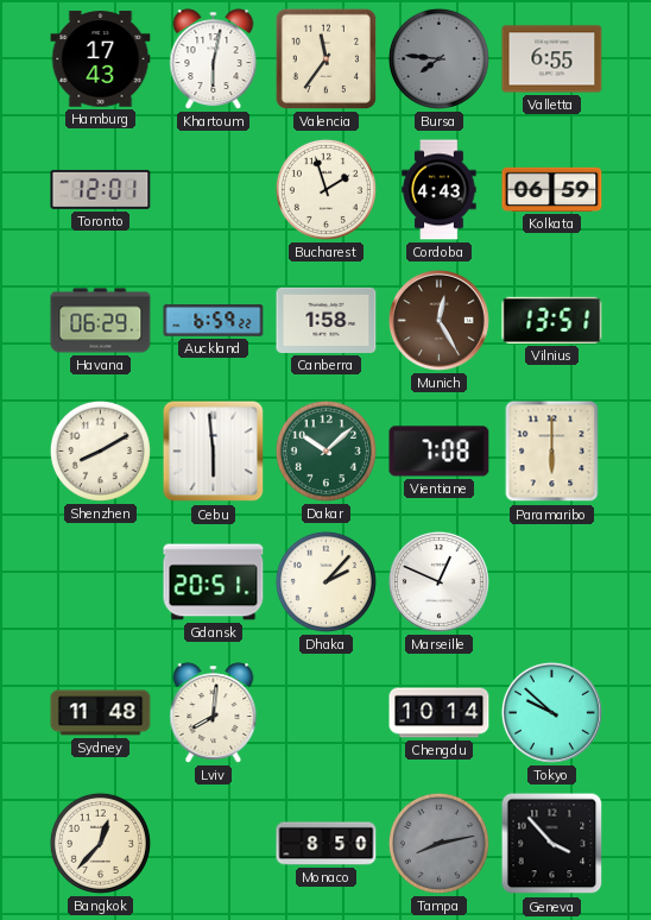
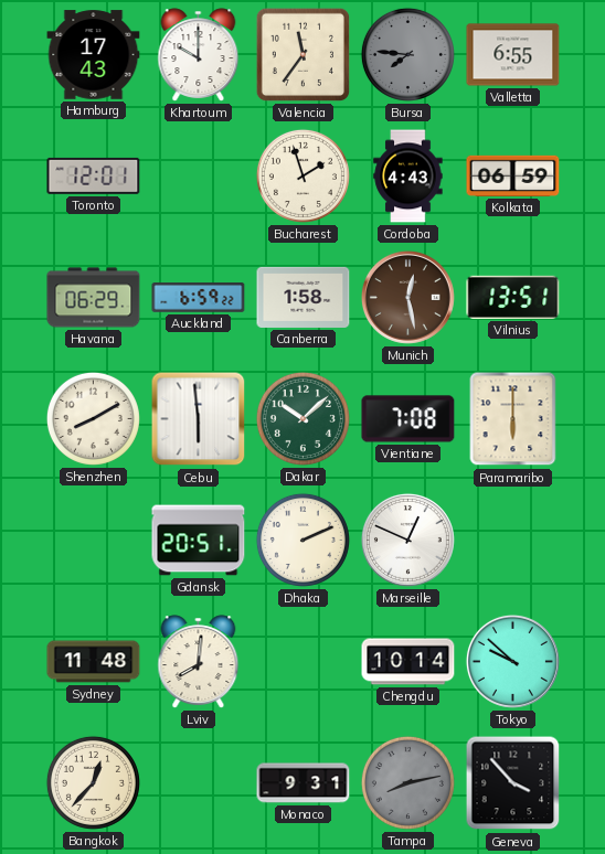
Khartoum: 6:02 -> 10:00
Munich: 12:25 -> 12:28
Dhaka: 2:07 -> 2:11
Monaco: 8:50 -> 9:31
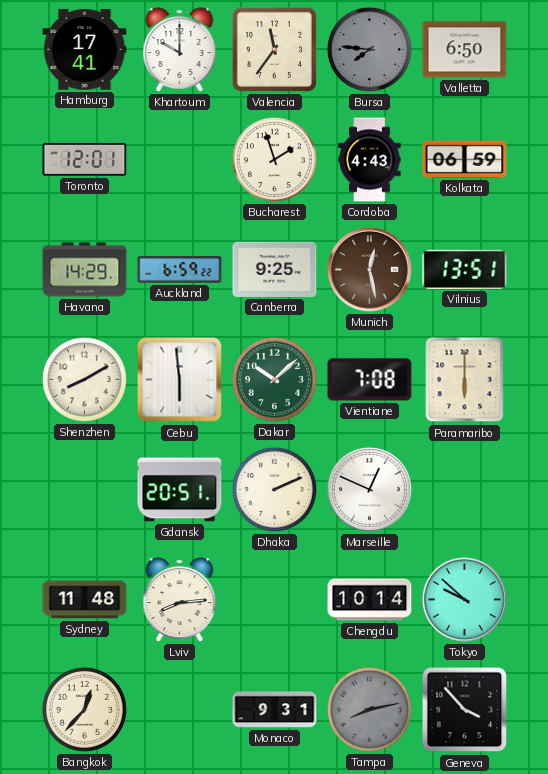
Hamburg: 17:43 -> 17:41
Valletta: 6:55 -> 6:50
Havana: 06:29 -> 14:29
Canberra: 1:58 -> 9:25
Lviv: 8:01 -> 8:14
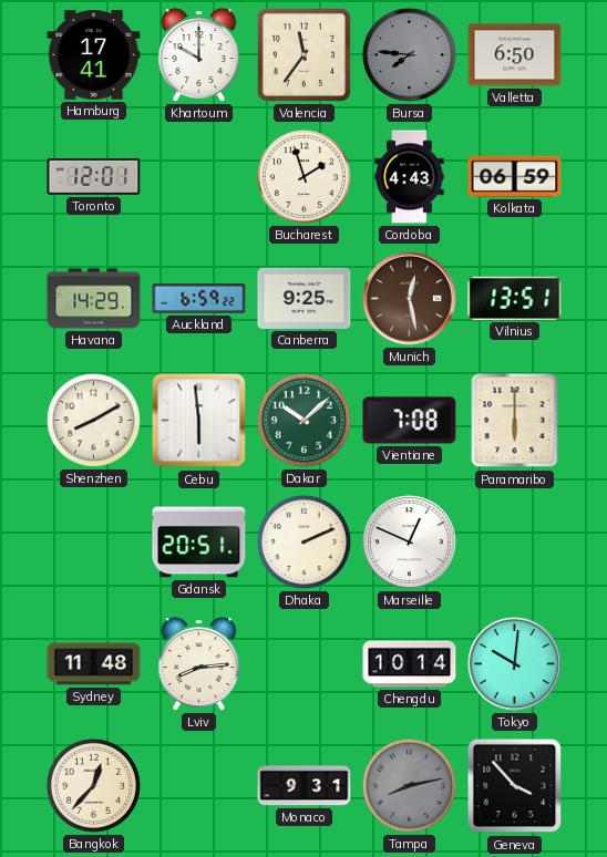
Tokyo: 9:52 -> 10:01
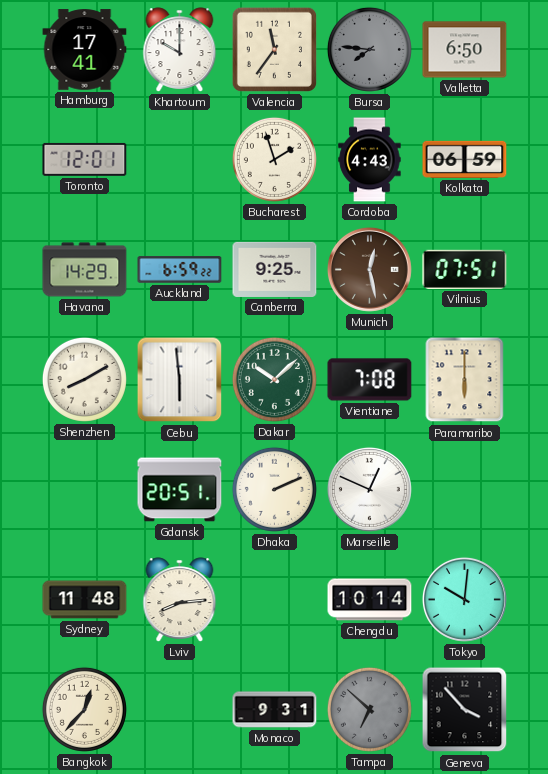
Vilnius: 13:51 -> 07:51
Tampa: 8:13 -> 6:52
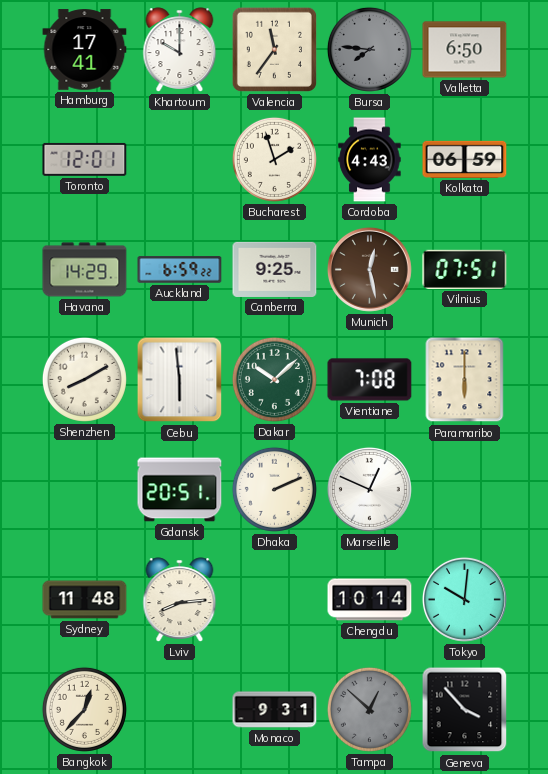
Tampa: 6:52 -> 12:52
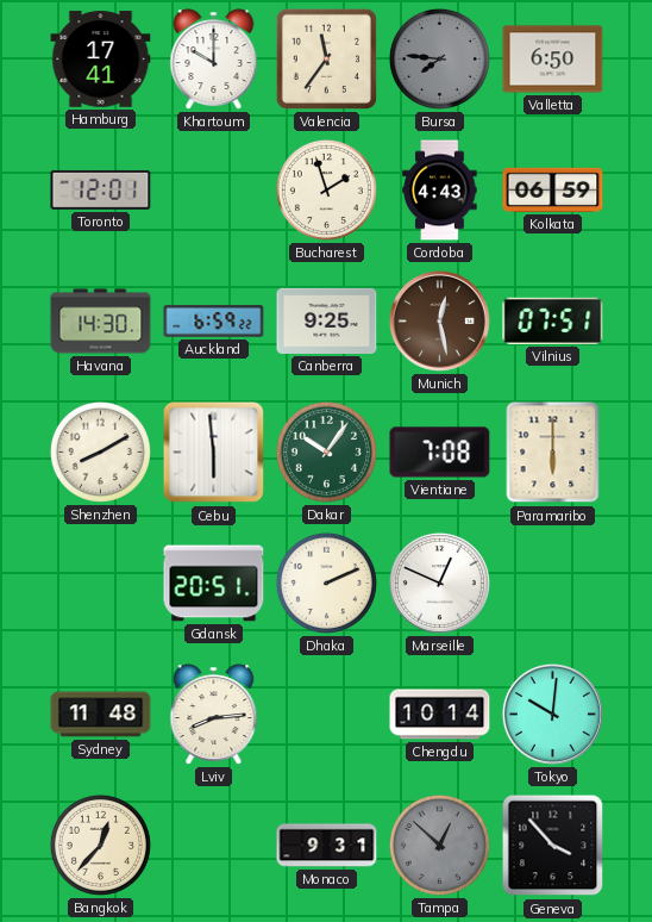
Havana: 14:29 -> 14:30
Dakar: 10:08 -> 10:06
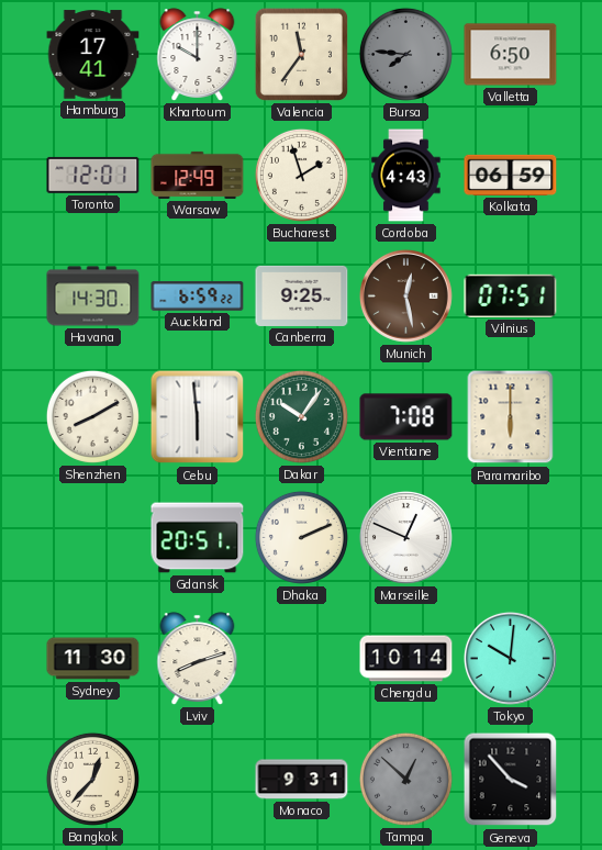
Warsaw: none -> 12:49
Sydney: 11:48 -> 11:30
Lviv: 8:14 -> 8:12
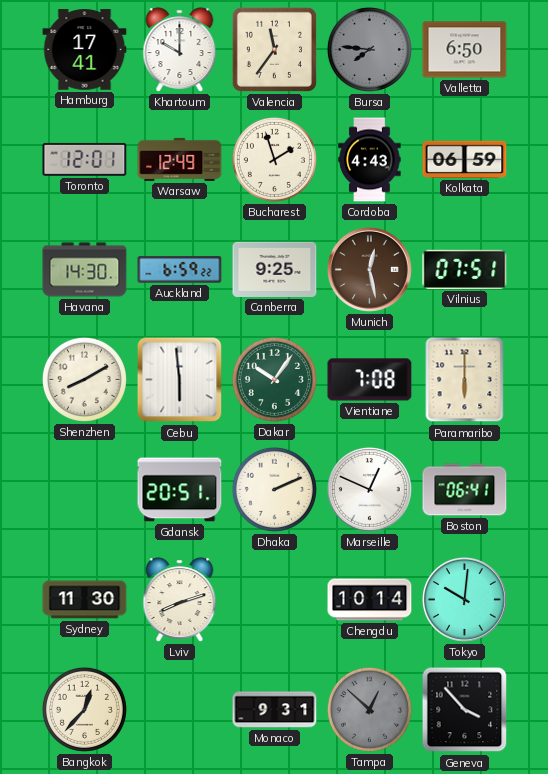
Boston: none -> 06:41
